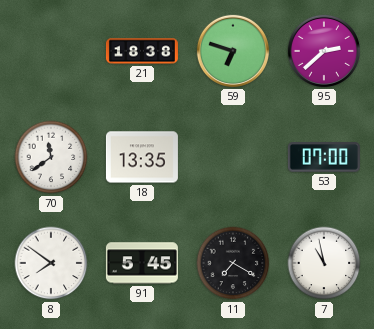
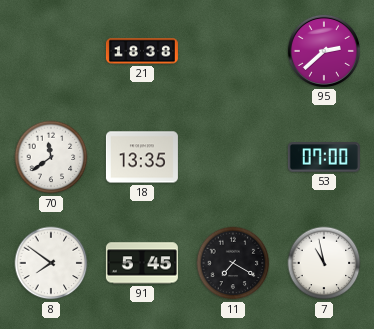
59: 6:48 -> none
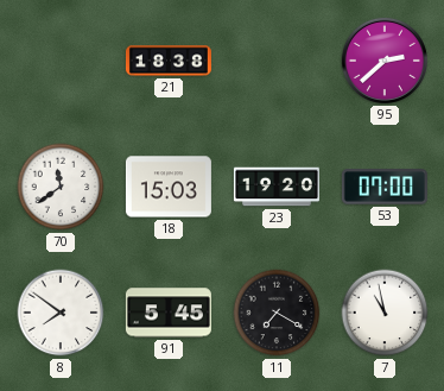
18: 13:35 -> 15:03
23: none -> 19:20
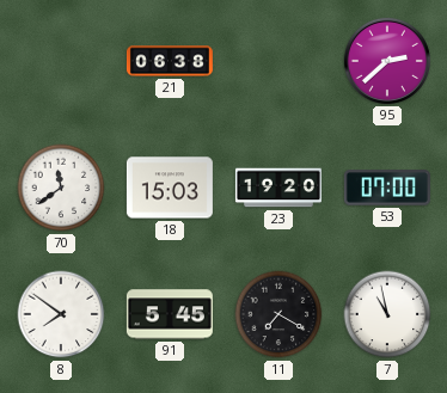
21: 18:38 -> 06:38
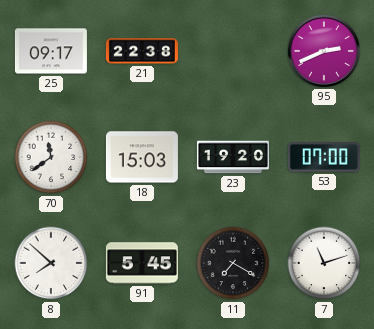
25: none -> 09:17
21: 06:38 -> 22:38
95: 2:38 -> 2:41
8: 7:51 -> 7:52
7: 10:58 -> 11:12
